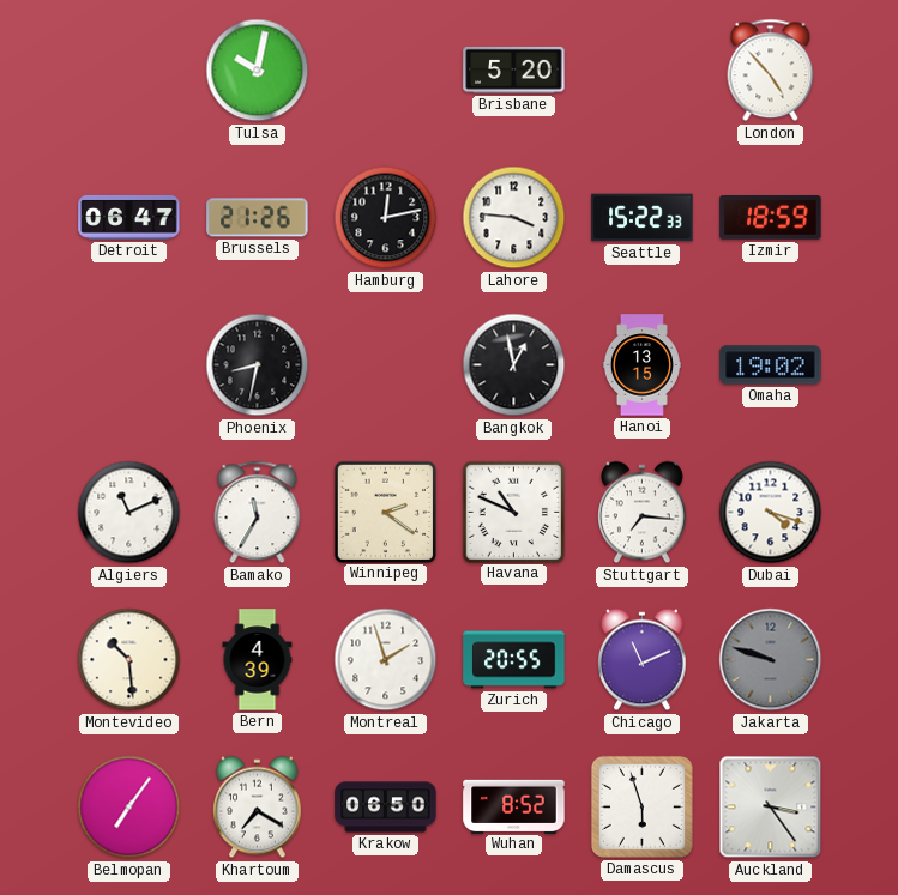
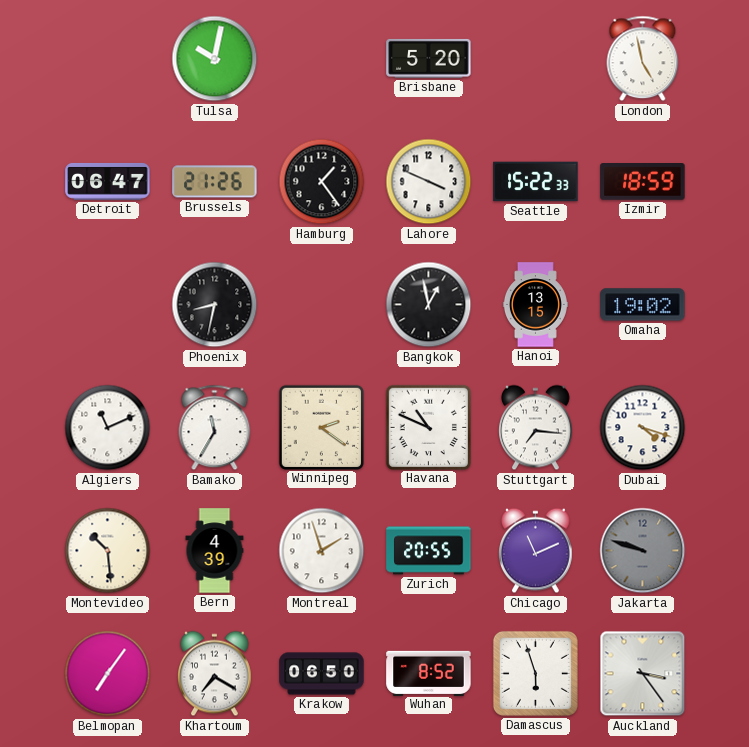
London: 4:53 -> 4:58
Hamburg: 12:13 -> 1:24
Lahore: 3:46 -> 3:49
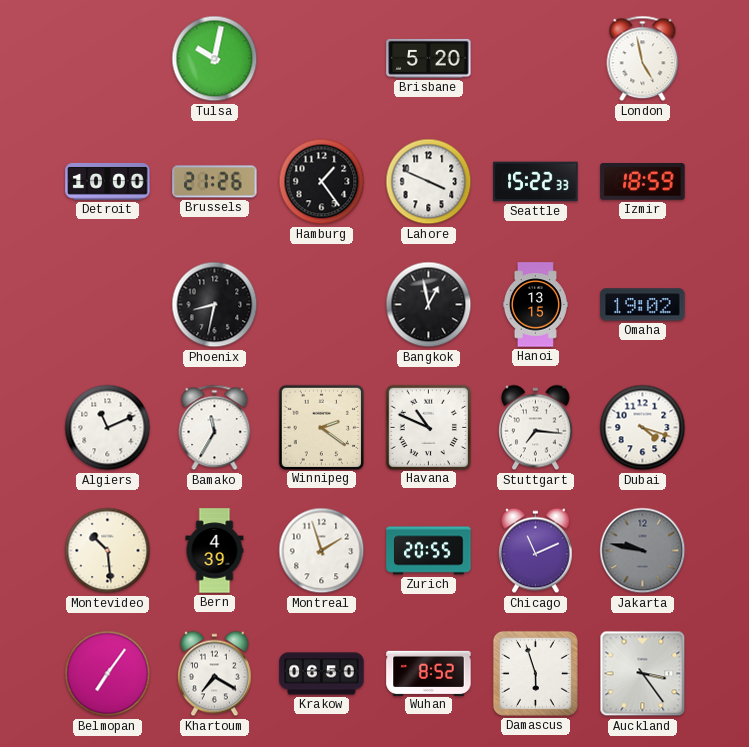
Detroit: 06:47 -> 10:00
Jakarta: 9:48 -> 9:47
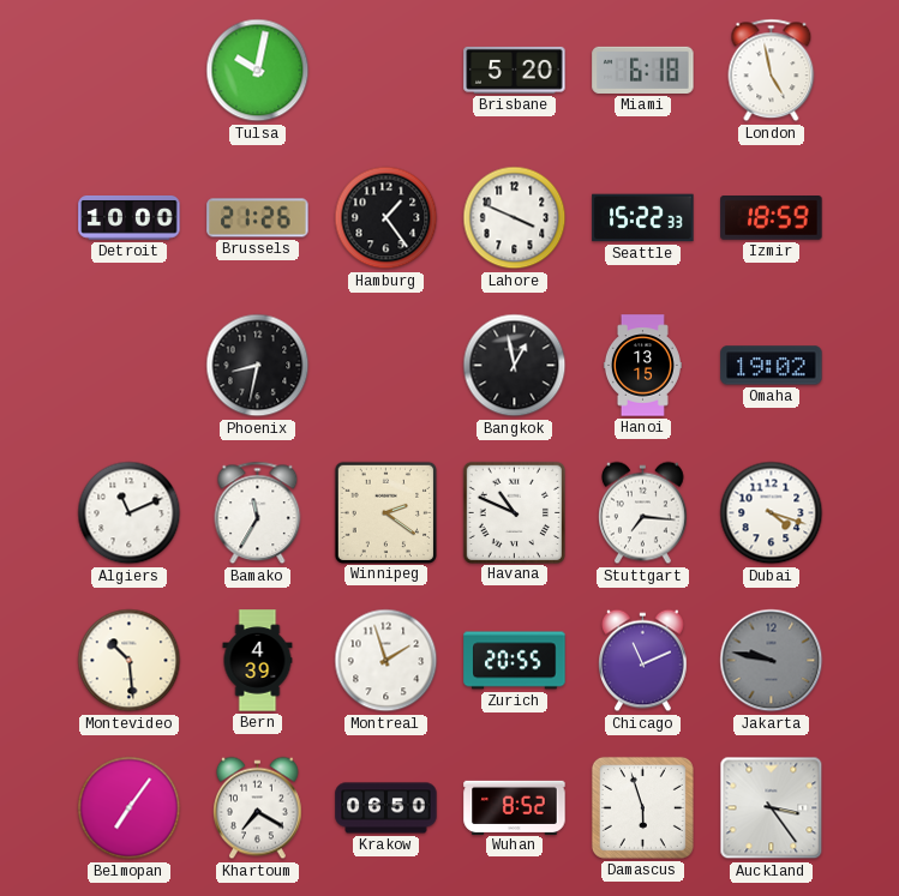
Miami: none -> 6:18
